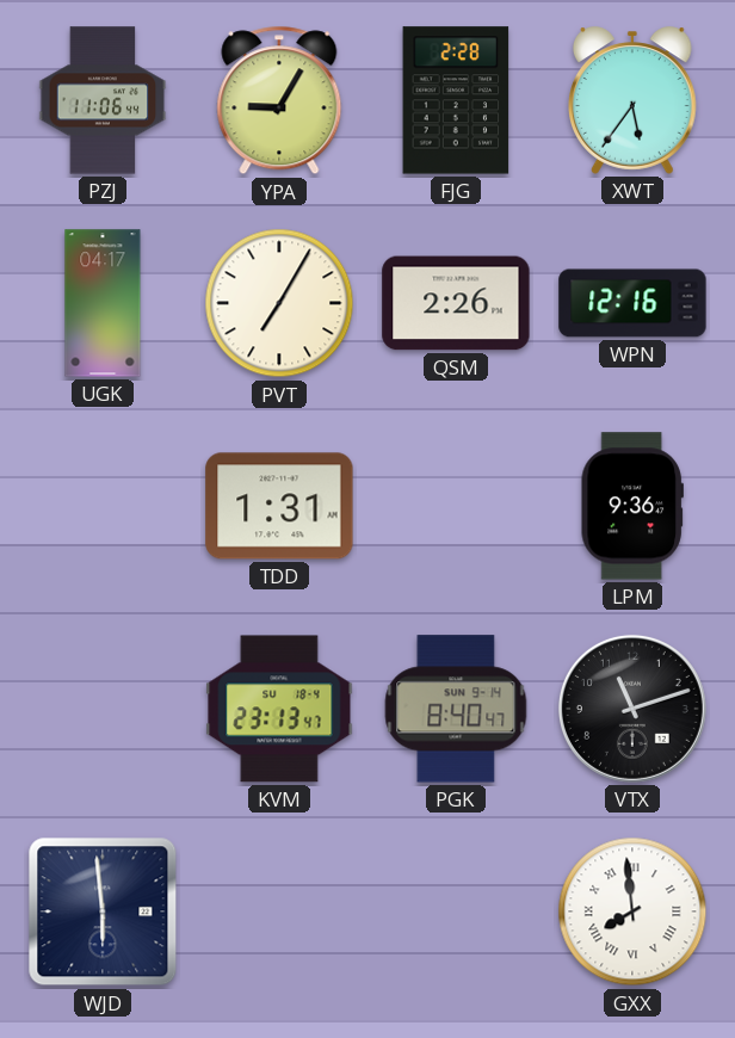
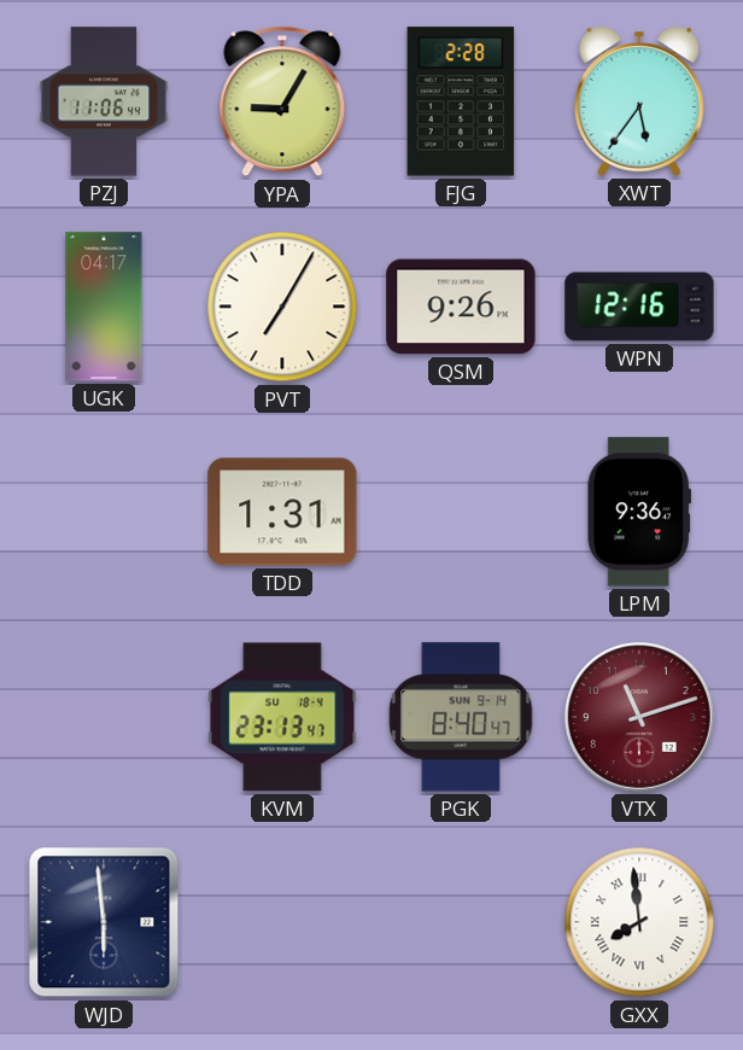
QSM: 2:26 -> 9:26
VTX dial: black -> burgundy
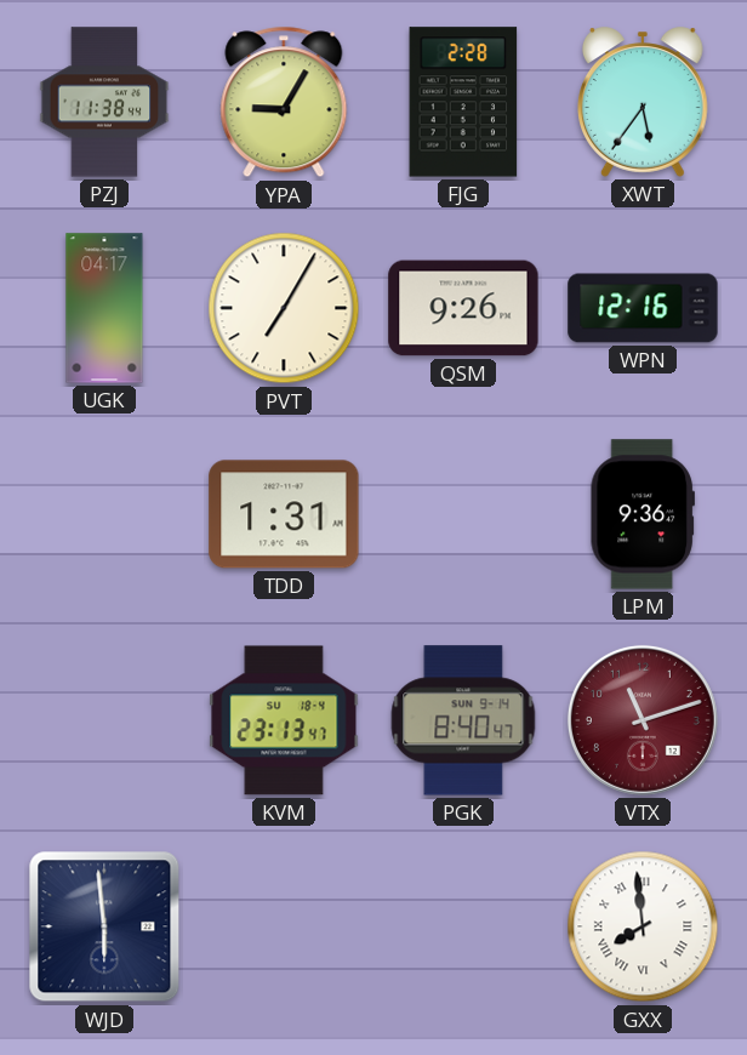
PZJ: 11:06 -> 11:38
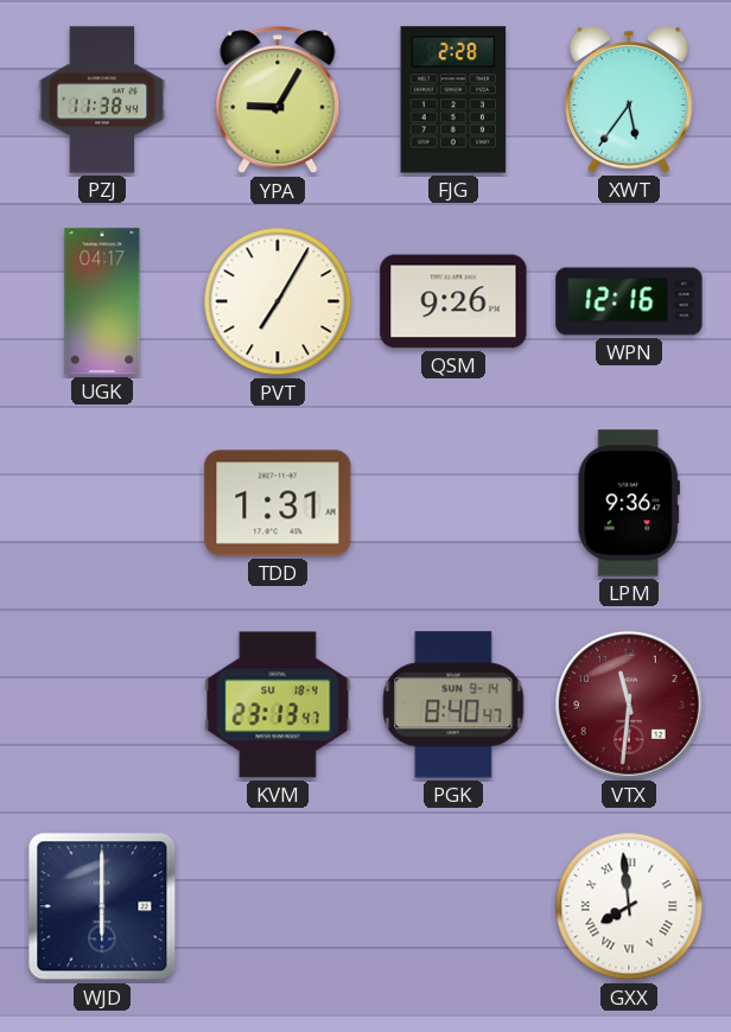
VTX: 11:12 -> 11:31
WJD: 5:59 -> 6:00
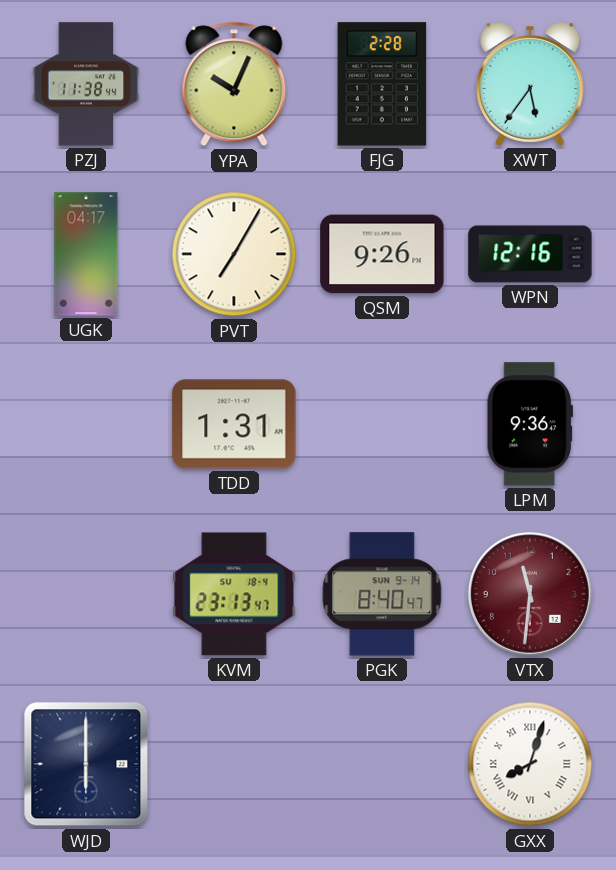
YPA: 9:05 -> 10:04
GXX: 7:59 -> 8:03
